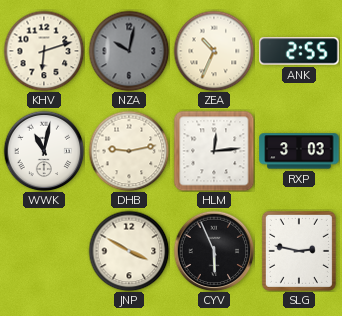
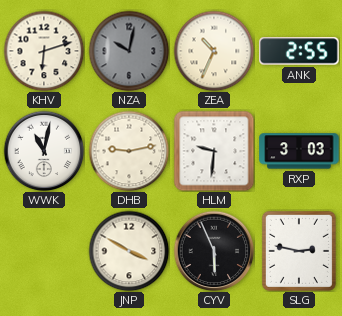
HLM: 12:14 -> 9:31
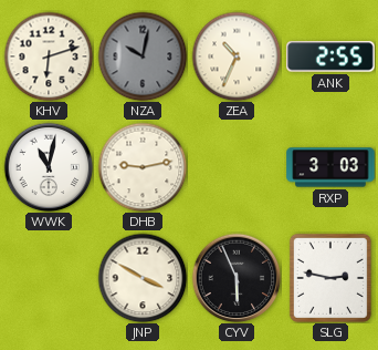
HLM: 9:31 -> none
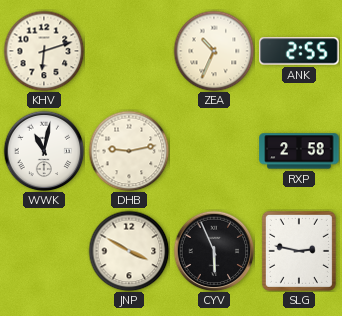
NZA: 10:02 -> none
RXP: 3:03 -> 2:58
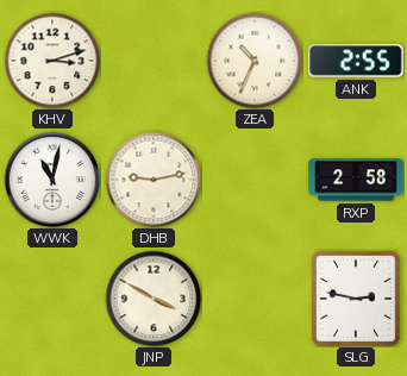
KHV: 6:12 -> 3:12
CYV: 5:56 -> none
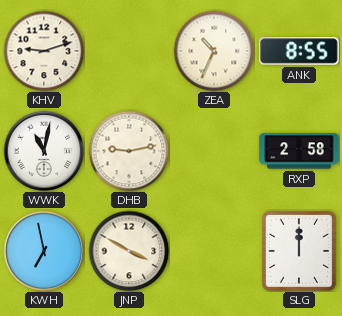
KHV: 3:12 -> 9:12
ANK: 2:55 -> 8:55
KWH: none -> 6:58
SLG: 2:47 -> 12:00
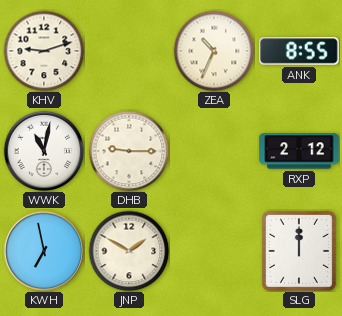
DHB: 9:13 -> 9:15
RXP: 2:58 -> 2:12
JNP: 3:50 -> 1:50
